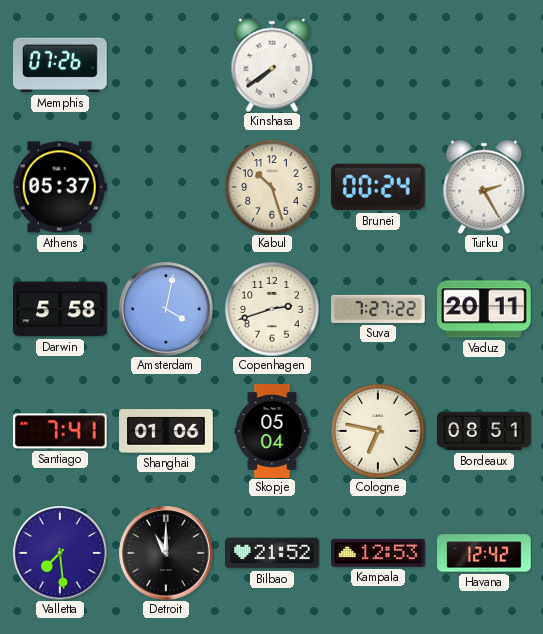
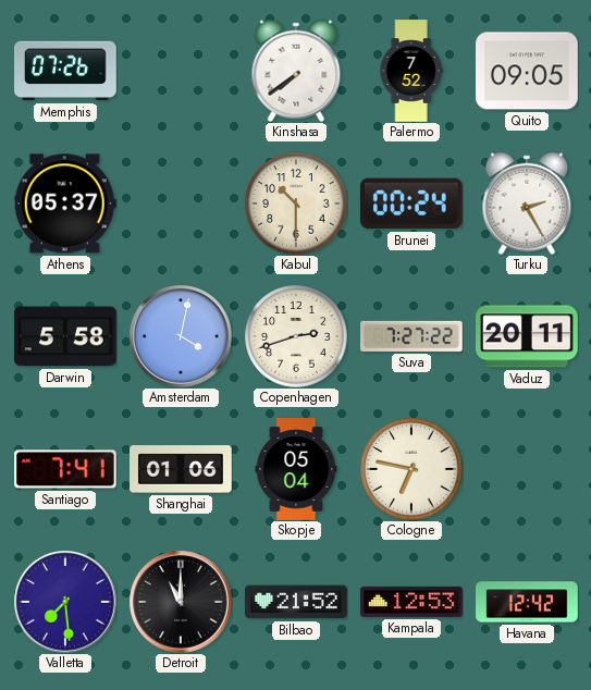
Palermo: none -> 7:52
Quito: none -> 09:05
Kabul: 10:27 -> 10:30
Bordeaux: 08:51 -> none
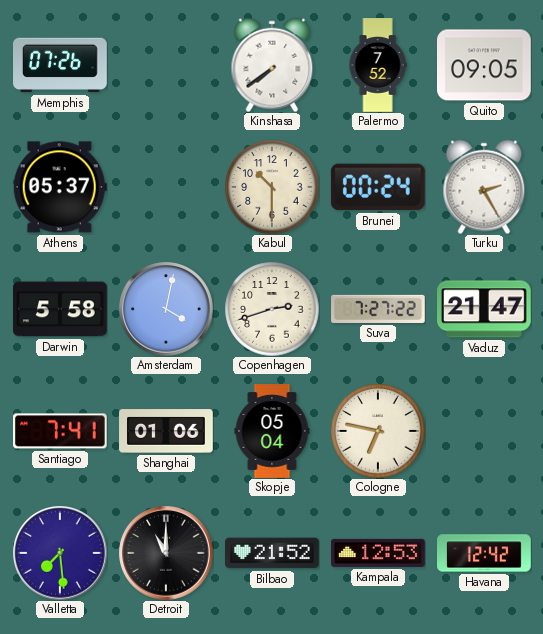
Vaduz: 20:11 -> 21:47
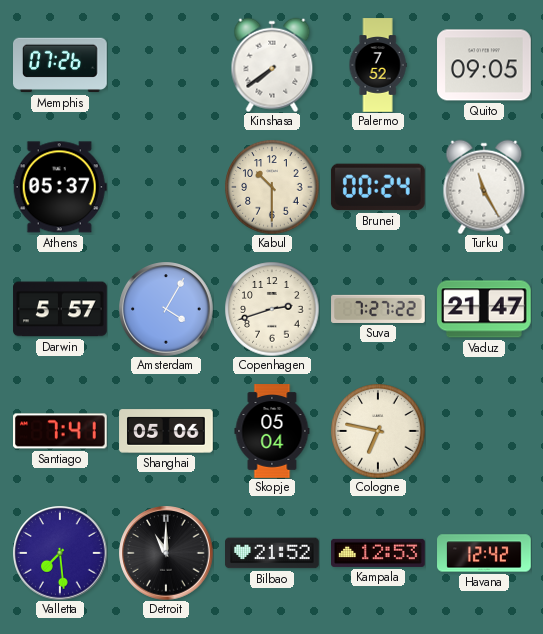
Turku: 2:25 -> 11:25
Darwin: 5:58 -> 5:57
Amsterdam: 4:02 -> 4:05
Shanghai: 01:06 -> 05:06
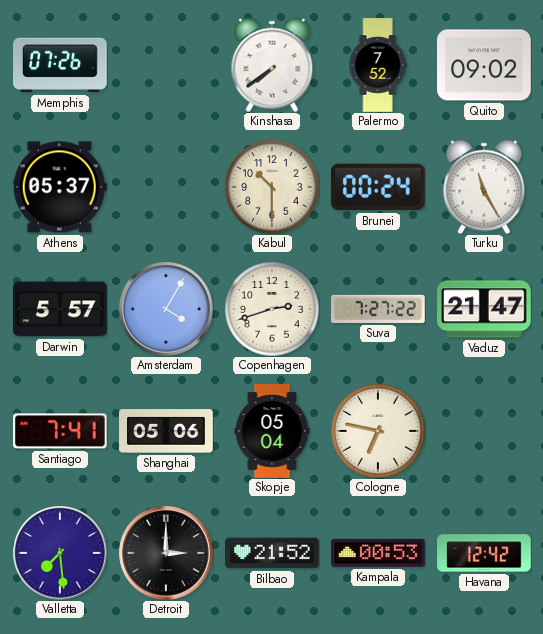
Quito: 09:05 -> 09:02
Detroit: 11:00 -> 3:00
Kampala: 12:53 -> 00:53
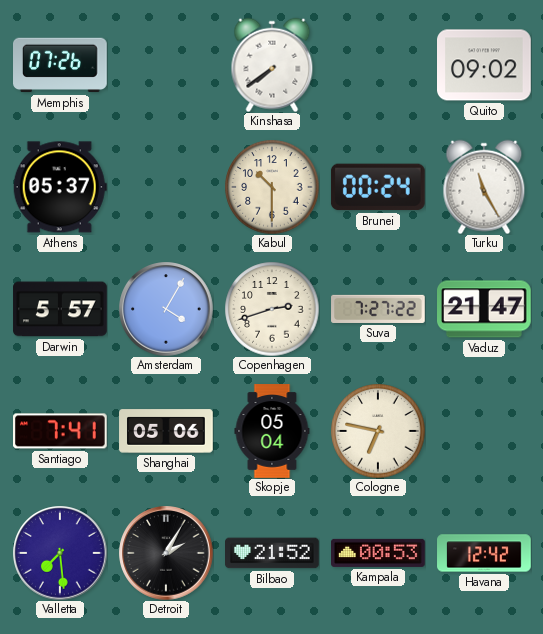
Palermo: 7:52 -> none
Detroit: 3:00 -> 2:05
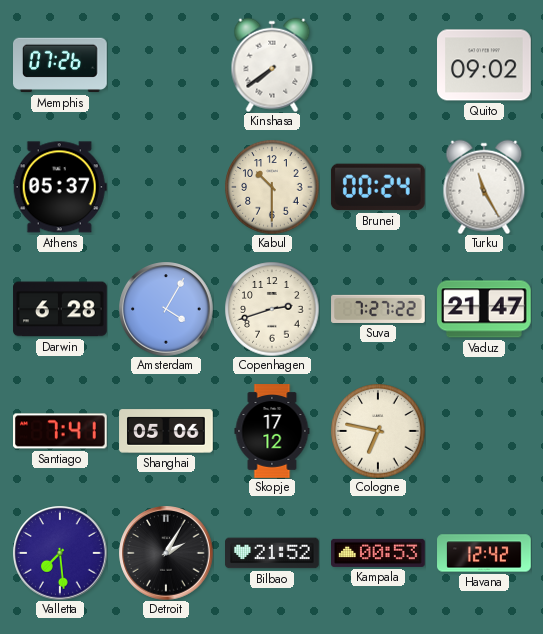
Darwin: 5:57 -> 6:28
Skopje: 05:04 -> 17:12
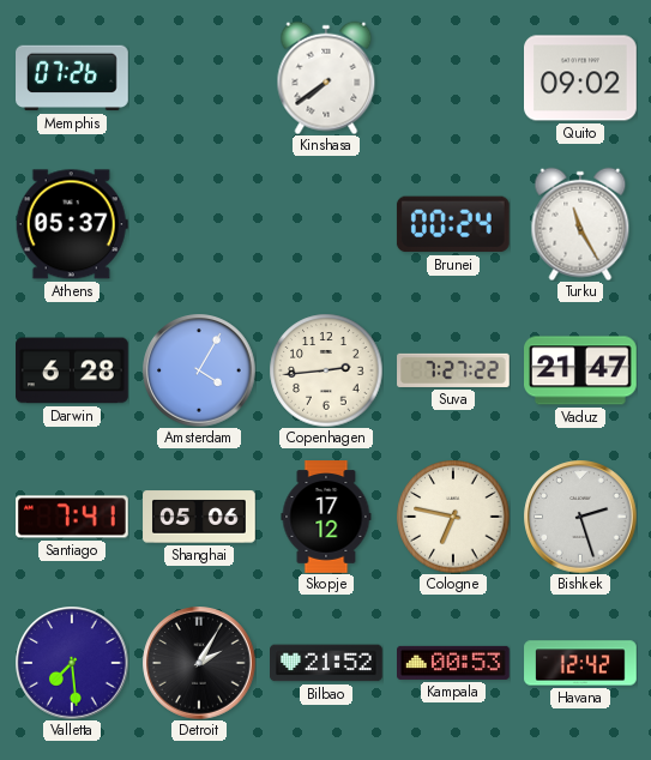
Kabul: 10:30 -> none
Copenhagen: 2:42 -> 2:44
Bishkek: none -> 2:27
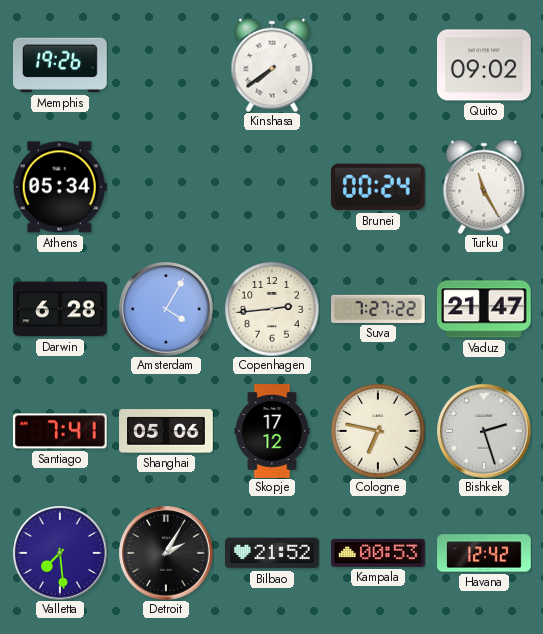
Memphis: 07:26 -> 19:26
Athens: 05:37 -> 05:34
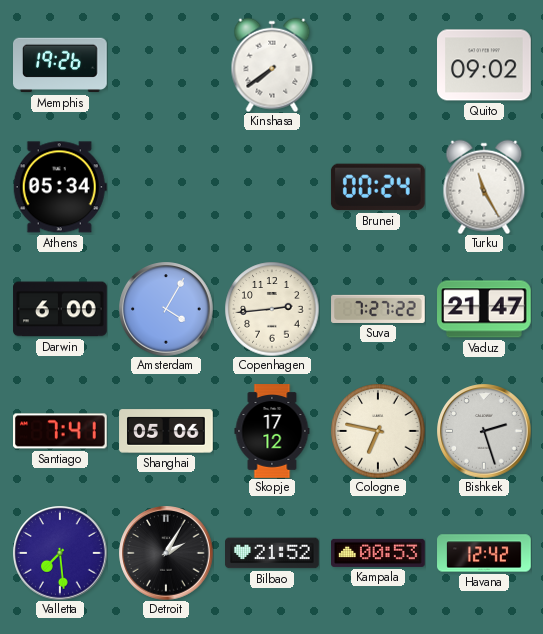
Darwin: 6:28 -> 6:00
